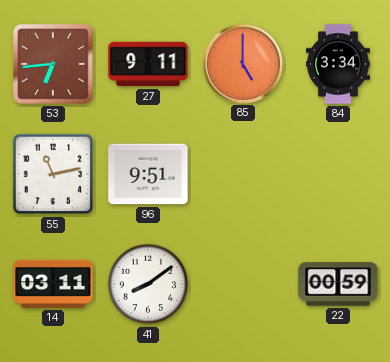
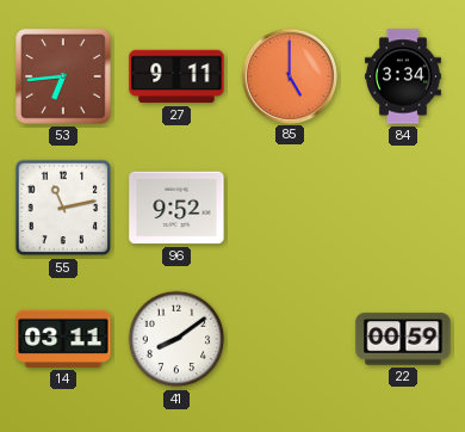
96: 9:51 -> 9:52
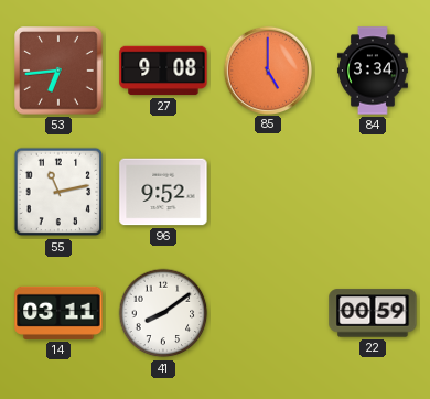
27: 9:11 -> 9:08
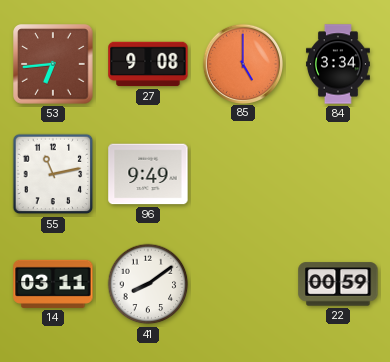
96: 9:52 -> 9:49
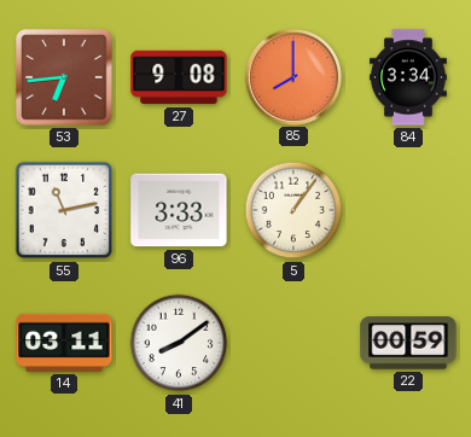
85: 5:00 -> 8:00
96: 9:49 -> 3:33
5: none -> 1:06
